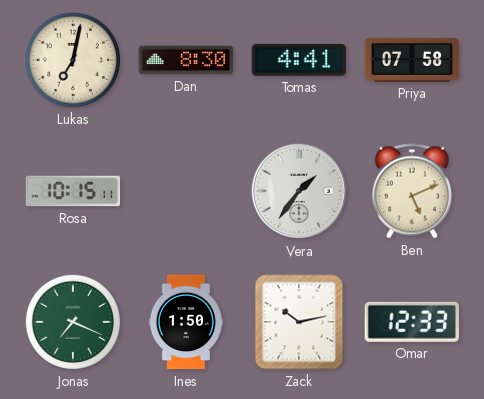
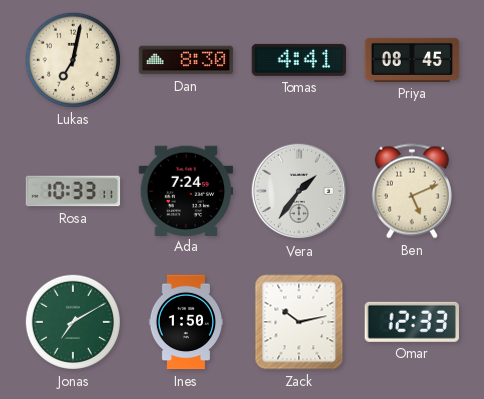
Priya: 07:58 -> 08:45
Rosa: 10:15 -> 10:33
Ada: none -> 7:24
Jonas: 7:19 -> 7:10
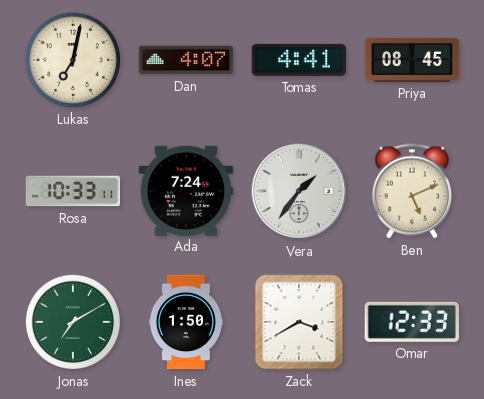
Dan: 8:30 -> 4:07
Zack: 10:13 -> 3:40
